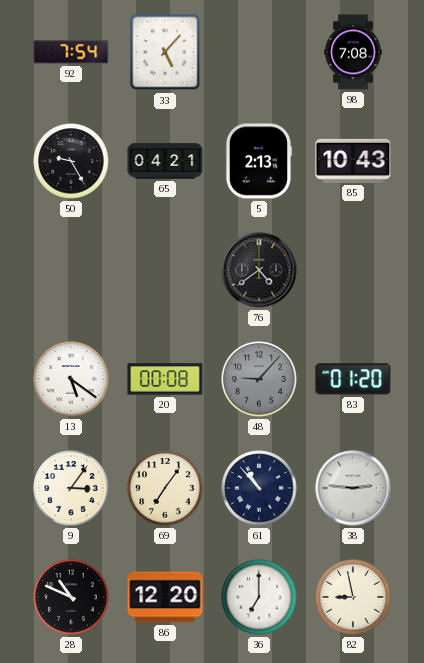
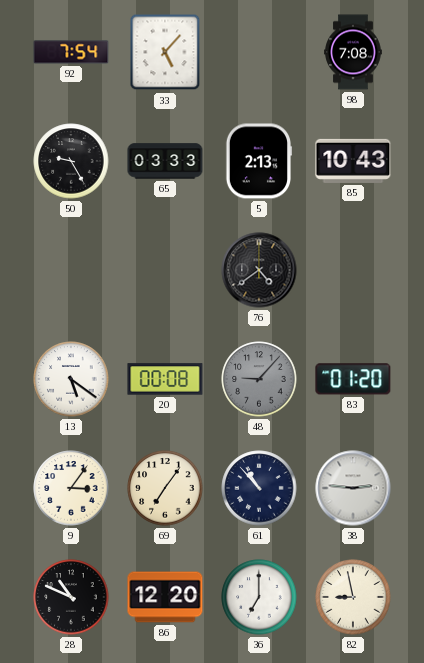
65: 04:21 -> 03:33
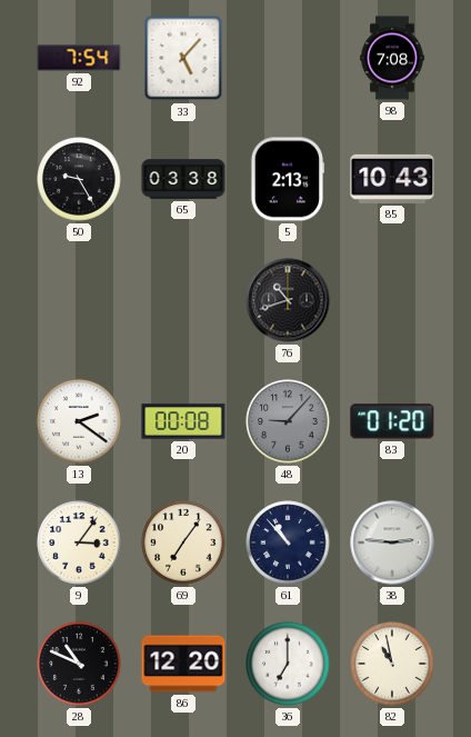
65: 03:33 -> 03:38
76: 4:39 -> 10:42
13: 5:21 -> 2:21
82: 8:58 -> 10:58
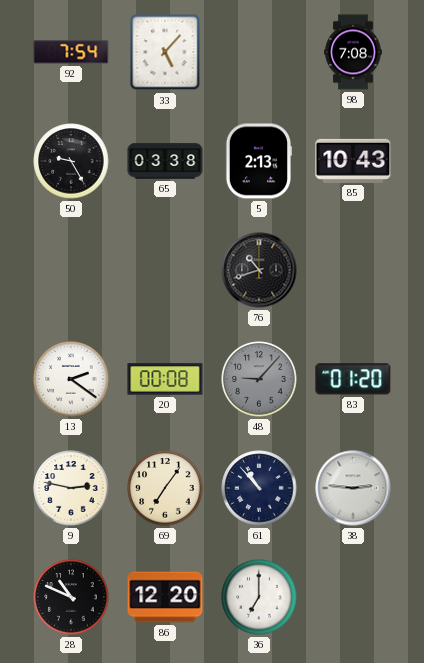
9: 3:06 -> 2:47
82: 10:58 -> none
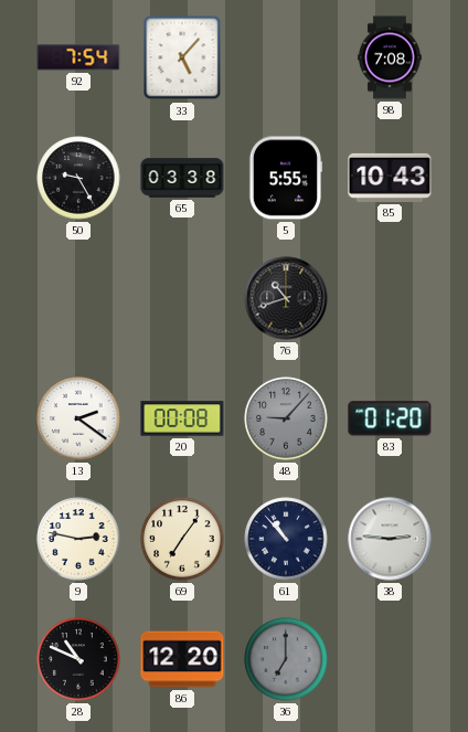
5: 2:13 -> 5:55
36 dial: white -> grey
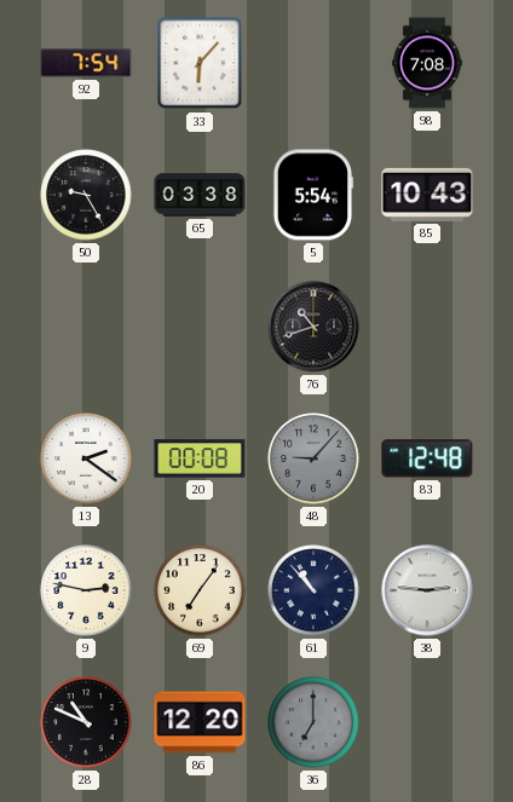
33: 5:07 -> 6:07
5: 5:55 -> 5:54
83: 01:20 -> 12:48
